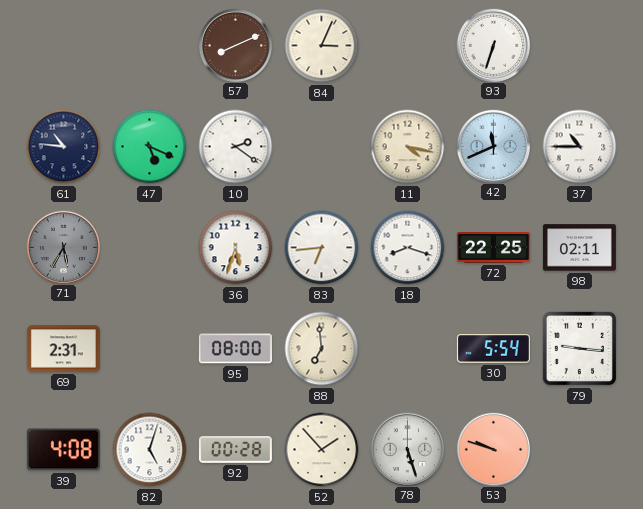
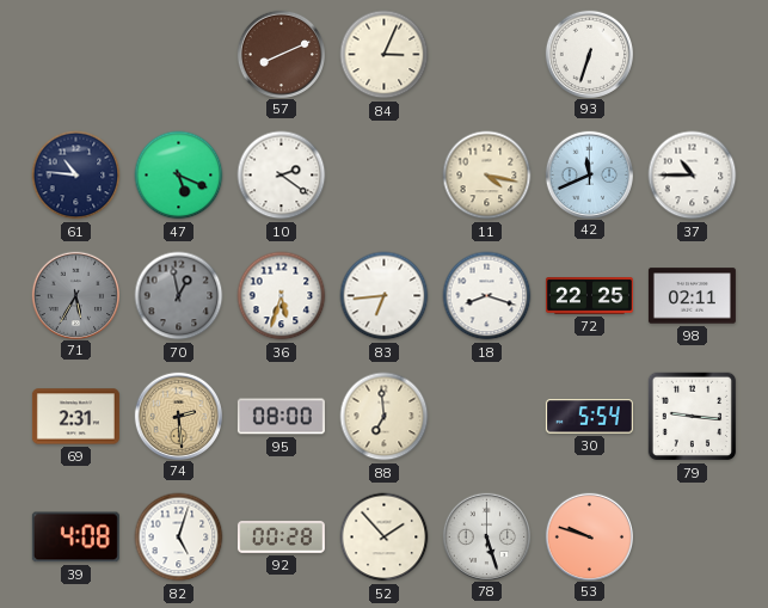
70: none -> 12:58
74: none -> 2:29
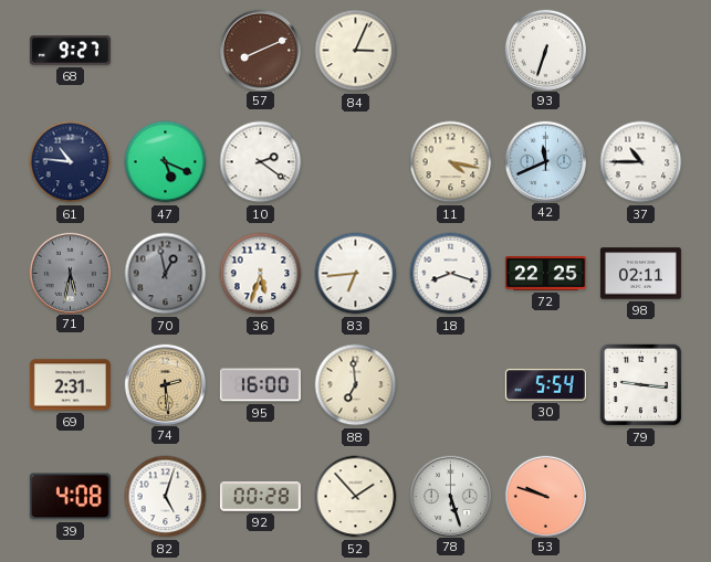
68: none -> 9:27
71: 5:35 -> 5:32
95: 08:00 -> 16:00
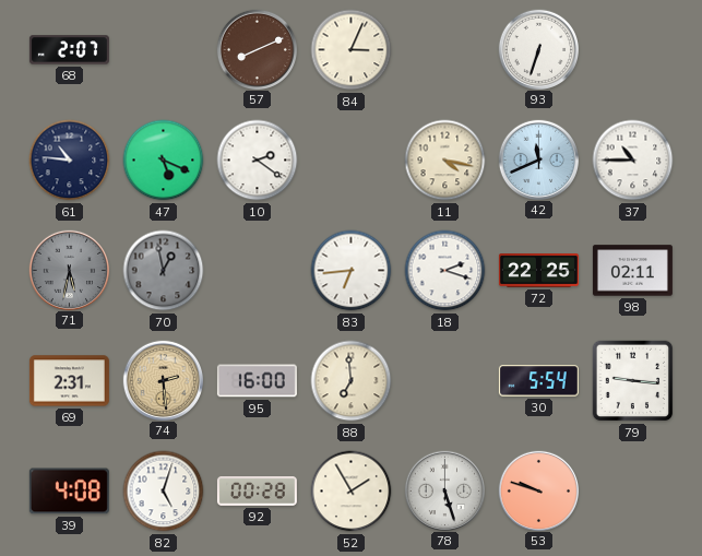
68: 9:27 -> 2:07
36: 5:33 -> none
18: 8:18 -> 2:18
52: 1:53 -> 1:55
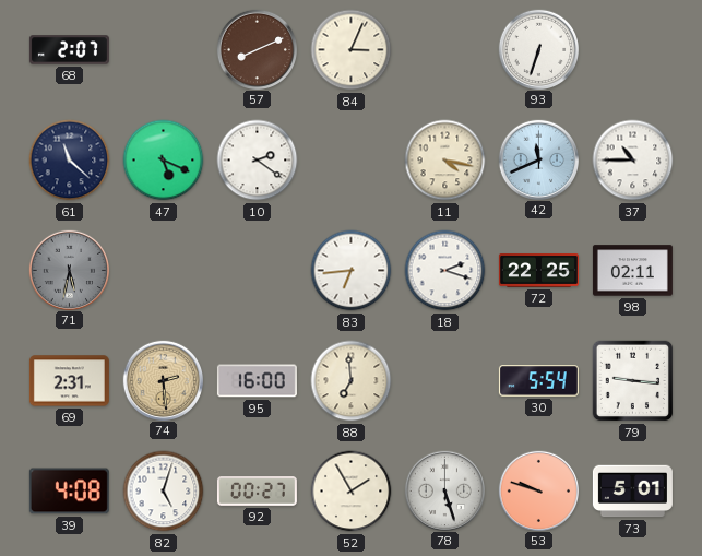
61: 10:46 -> 11:22
70: 12:58 -> none
92: 00:28 -> 00:27
73: none -> 5:01
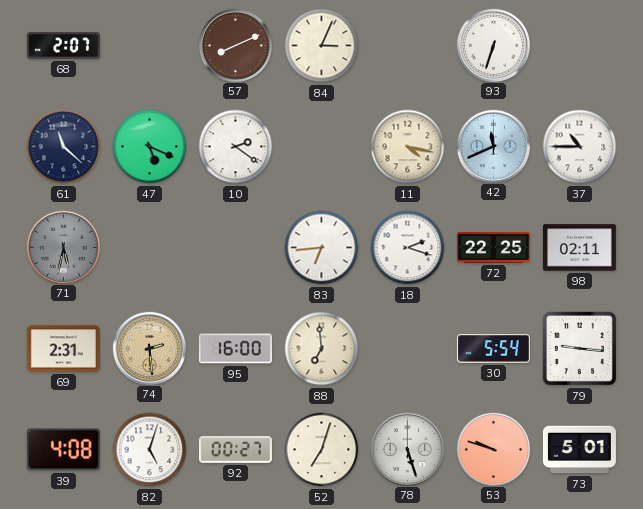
52: 1:55 -> 7:03
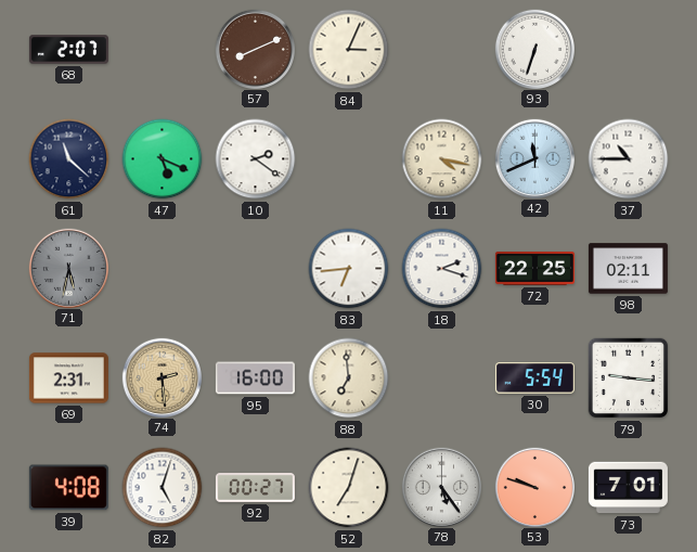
78: 5:27 -> 5:24
73: 5:01 -> 7:01
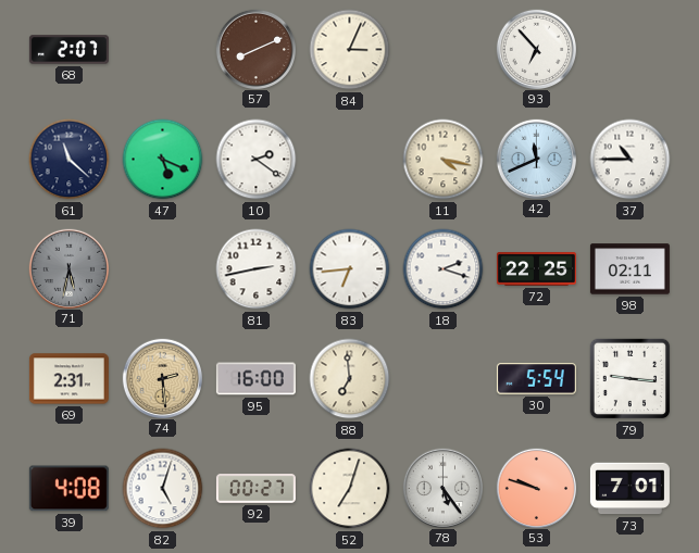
93: 6:33 -> 6:53
81: none -> 2:43
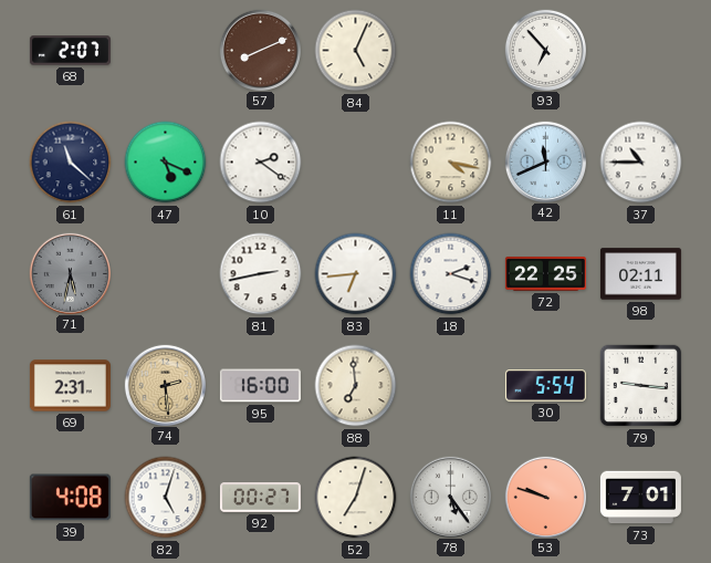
84: 3:04 -> 5:04
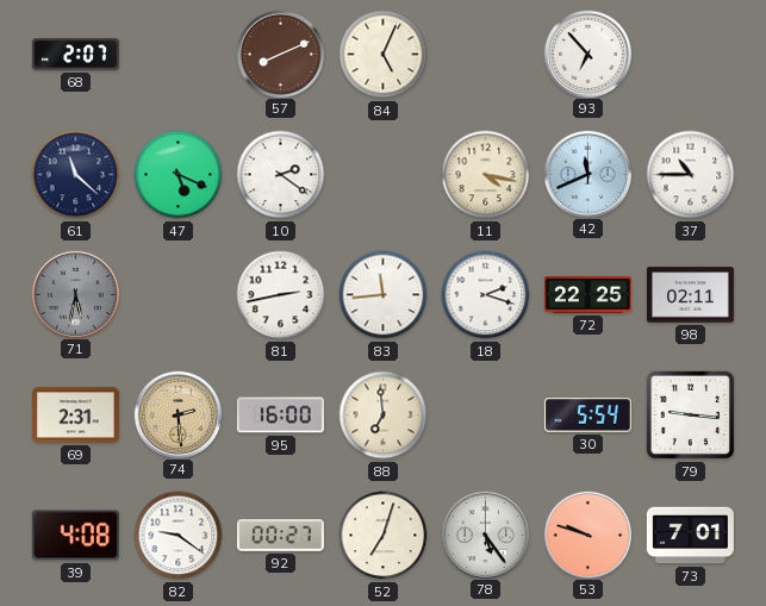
83: 6:44 -> 11:44
82: 5:03 -> 9:21
